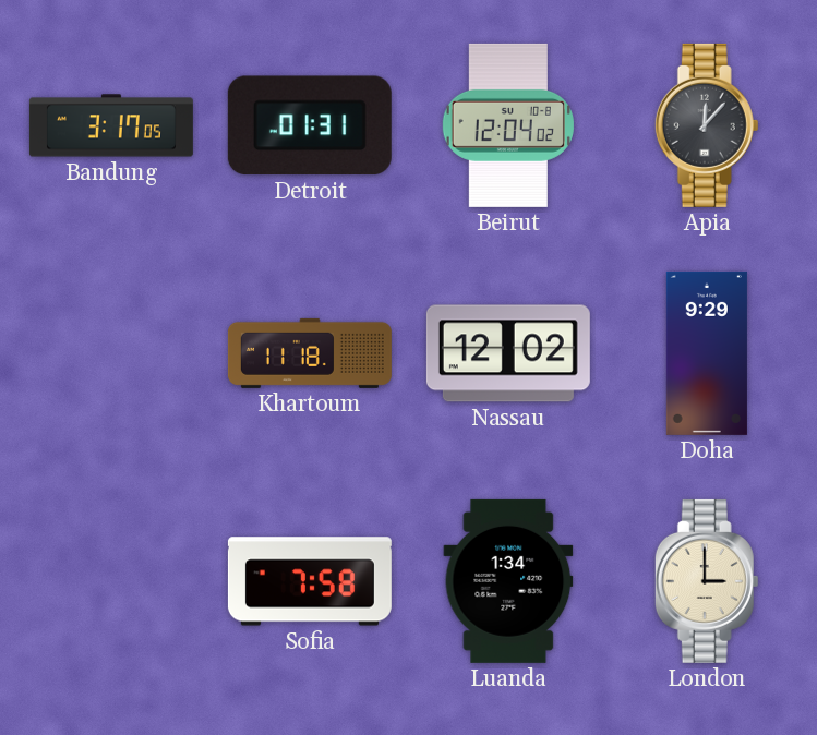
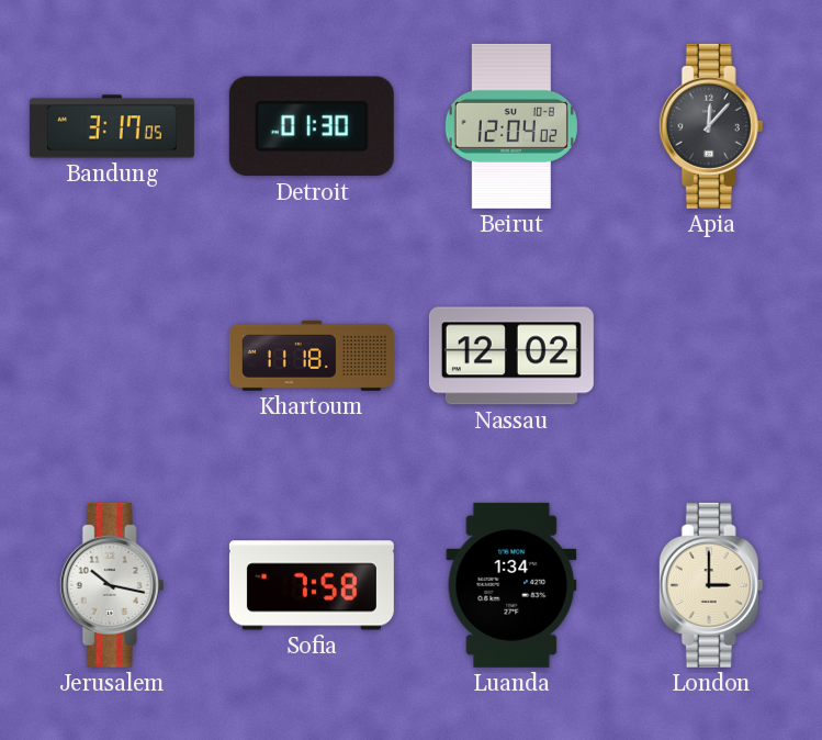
Detroit: 01:31 -> 01:30
Doha: 9:29 -> none
Jerusalem: none -> 10:17
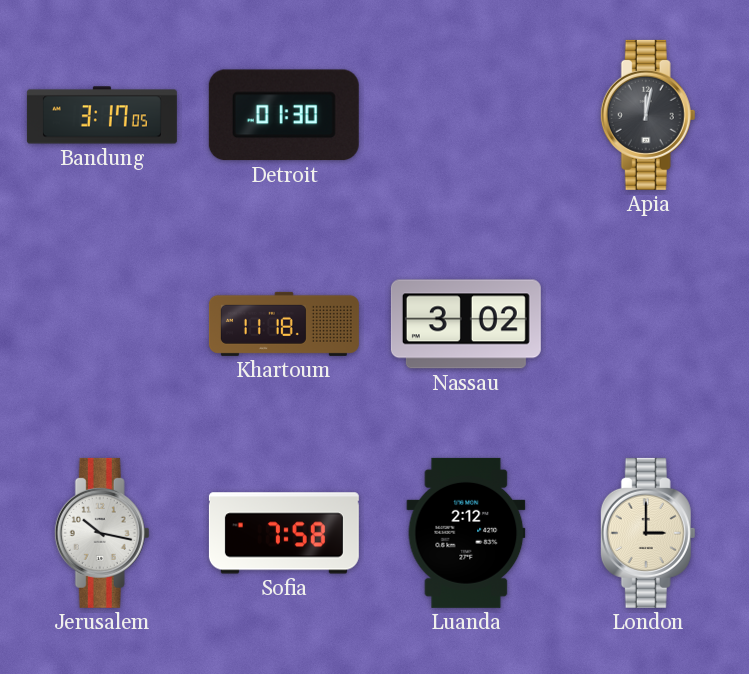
Beirut: 12:04 -> none
Apia: 12:07 -> 12:02
Nassau: 12:02 -> 3:02
Luanda: 1:34 -> 2:12
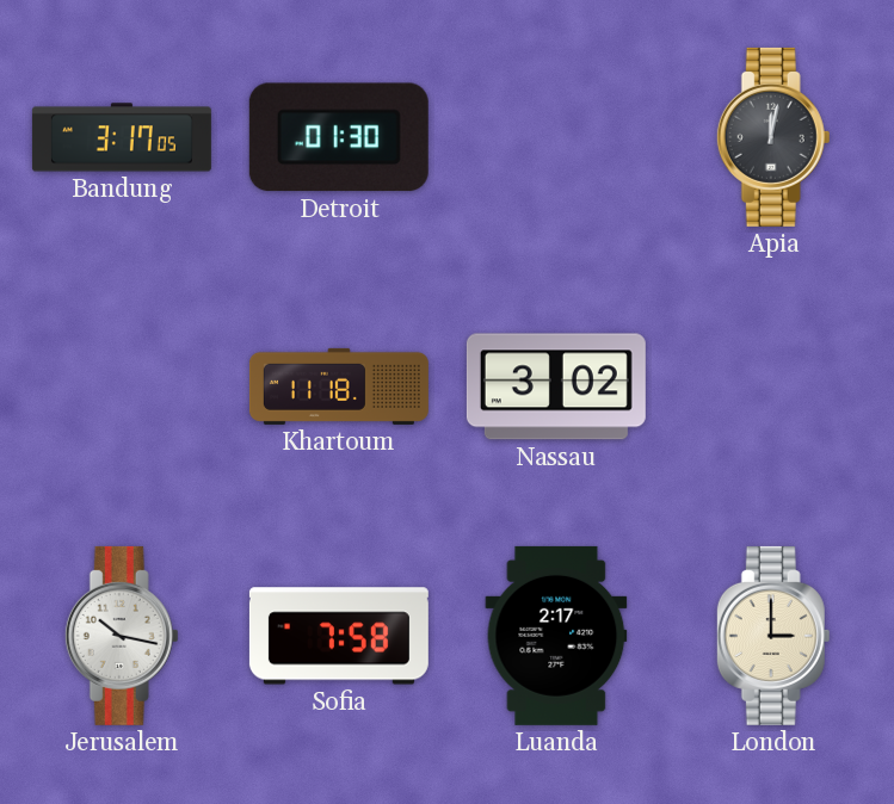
Luanda: 2:12 -> 2:17
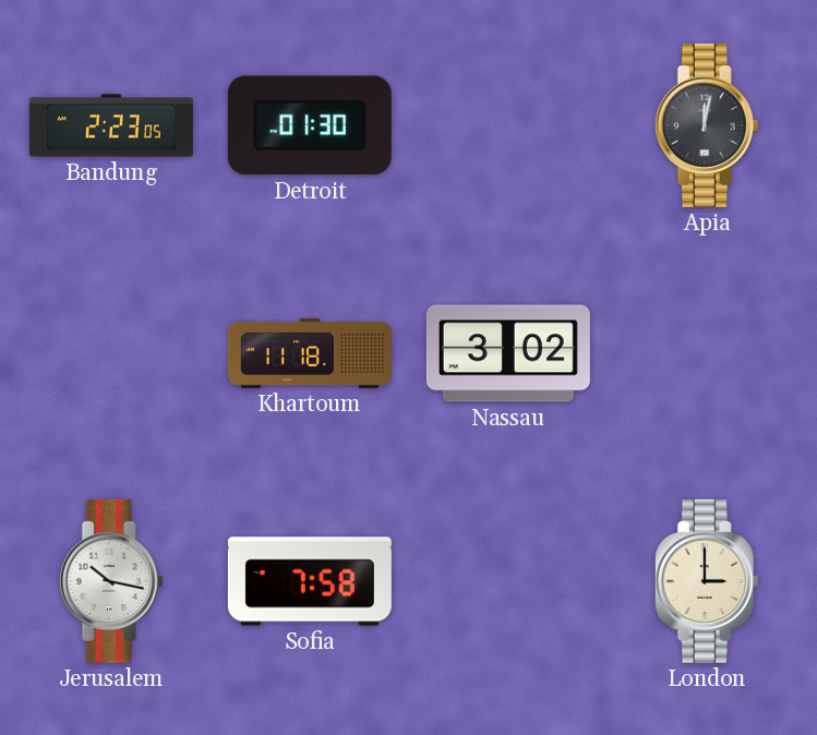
Bandung: 3:17 -> 2:23
Luanda: 2:17 -> none
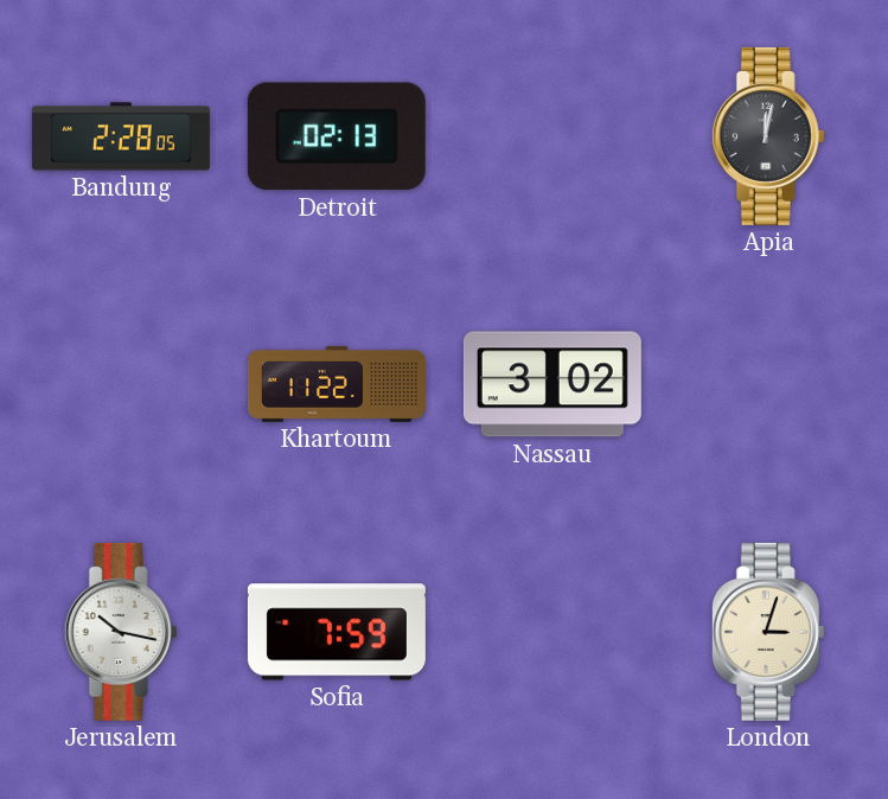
Bandung: 2:23 -> 2:28
Detroit: 01:30 -> 02:13
Khartoum: 11:18 -> 11:22
Sofia: 7:58 -> 7:59
London: 3:00 -> 3:03
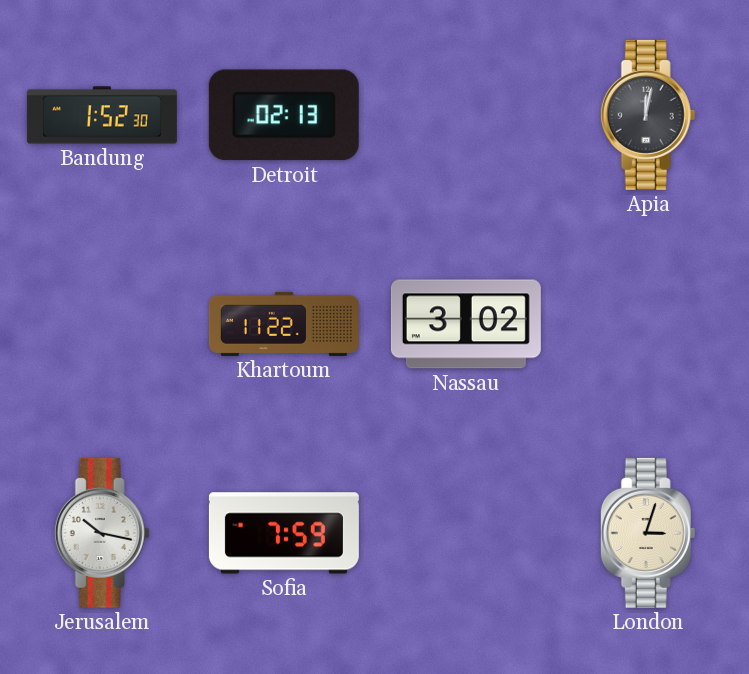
Bandung: 2:28 -> 1:52
